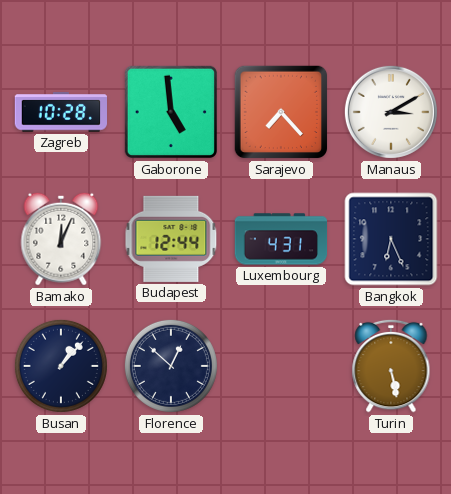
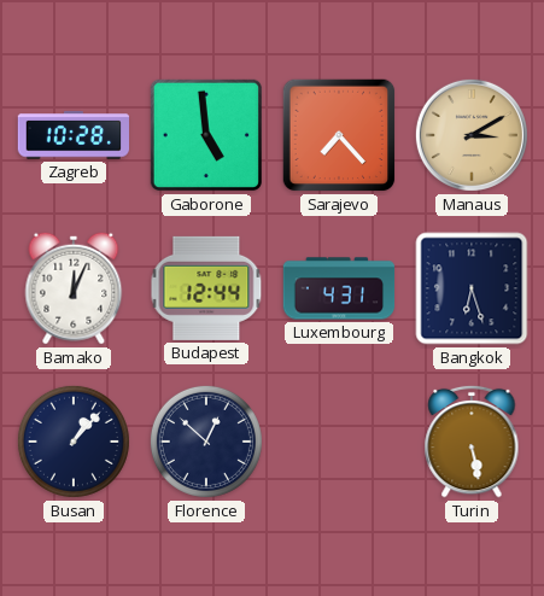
Manaus dial: white -> champagne
Bangkok: 6:26 -> 6:27
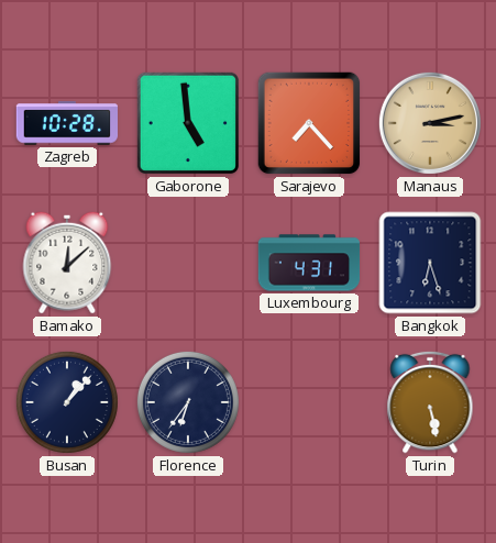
Manaus: 3:10 -> 3:13
Bamako: 12:04 -> 12:08
Budapest: 12:44 -> none
Florence: 12:52 -> 6:36
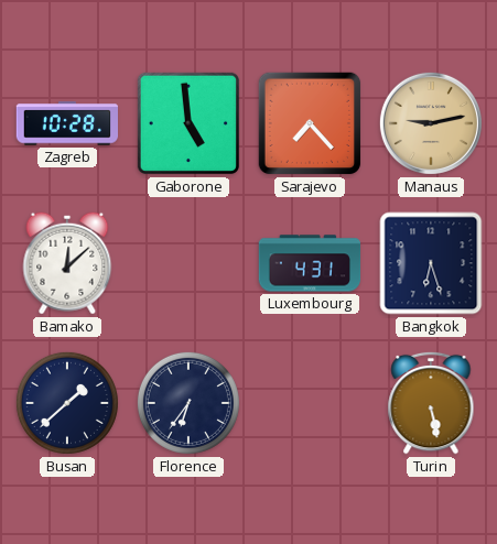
Manaus: 3:13 -> 9:13
Busan: 1:07 -> 1:38
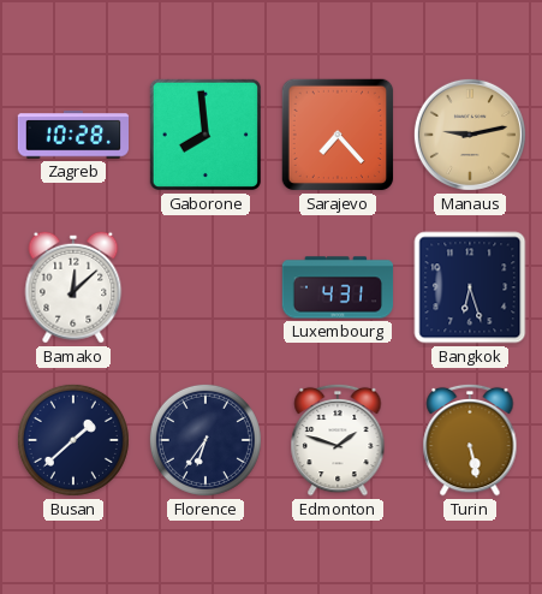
Gaborone: 4:59 -> 7:59
Edmonton: none -> 1:48
